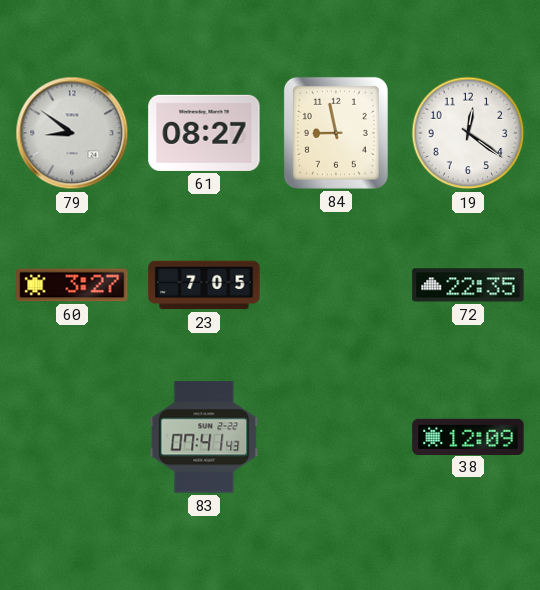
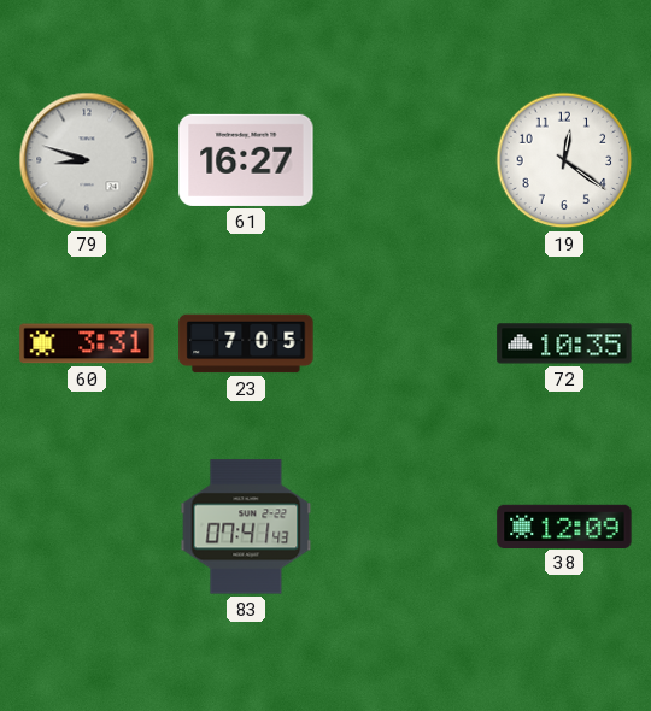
79: 8:51 -> 8:48
61: 08:27 -> 16:27
84: 8:58 -> none
60: 3:27 -> 3:31
72: 22:35 -> 10:35
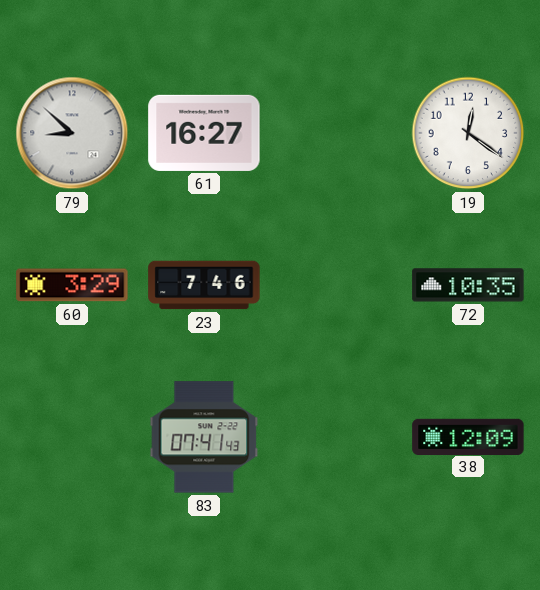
79: 8:48 -> 8:52
60: 3:31 -> 3:29
23: 7:05 -> 7:46
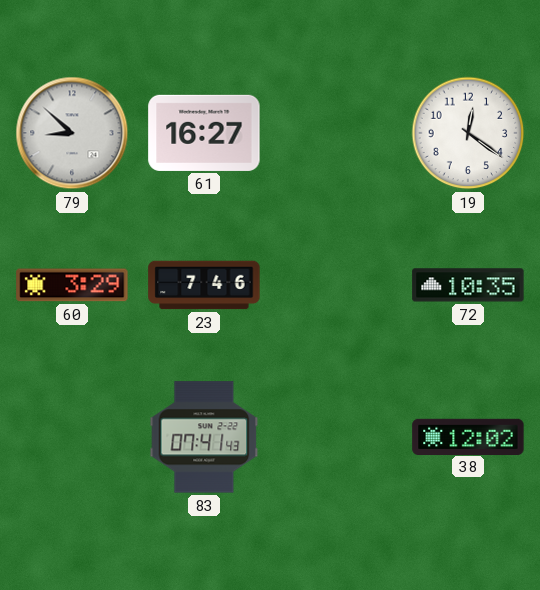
38: 12:09 -> 12:02
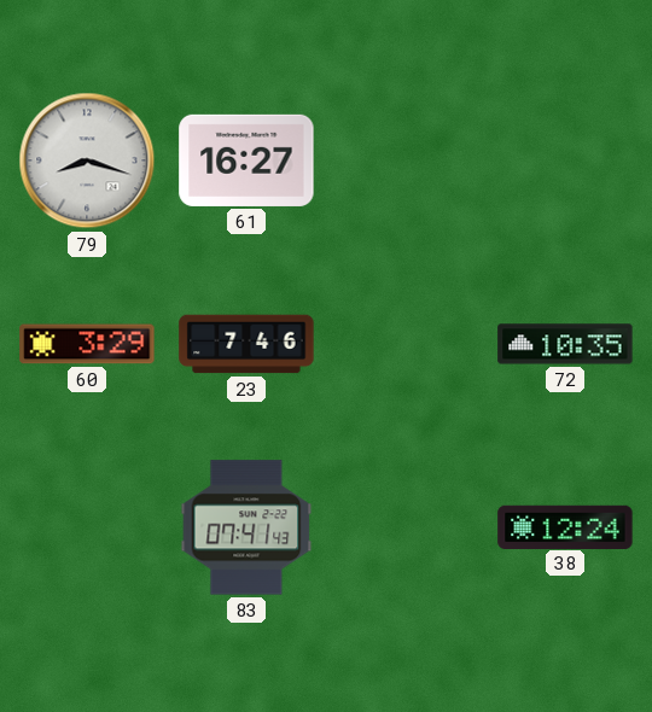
79: 8:52 -> 8:18
19: 12:21 -> none
38: 12:02 -> 12:24
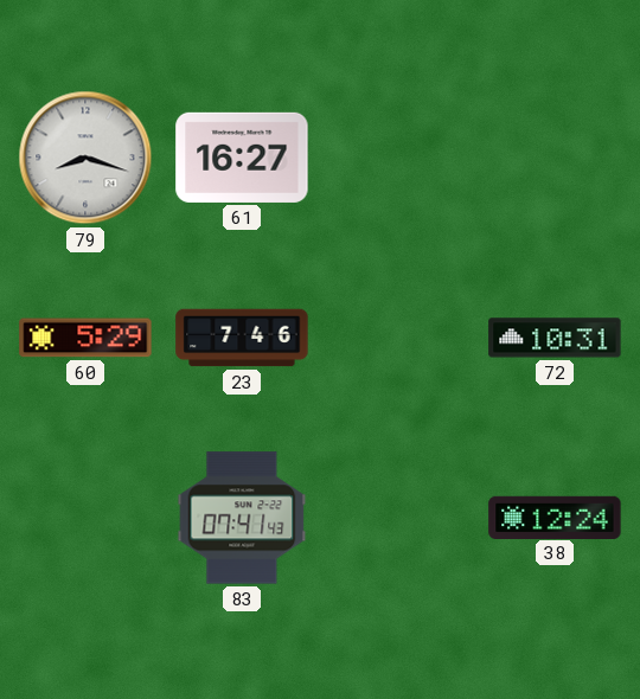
60: 3:29 -> 5:29
72: 10:35 -> 10:31
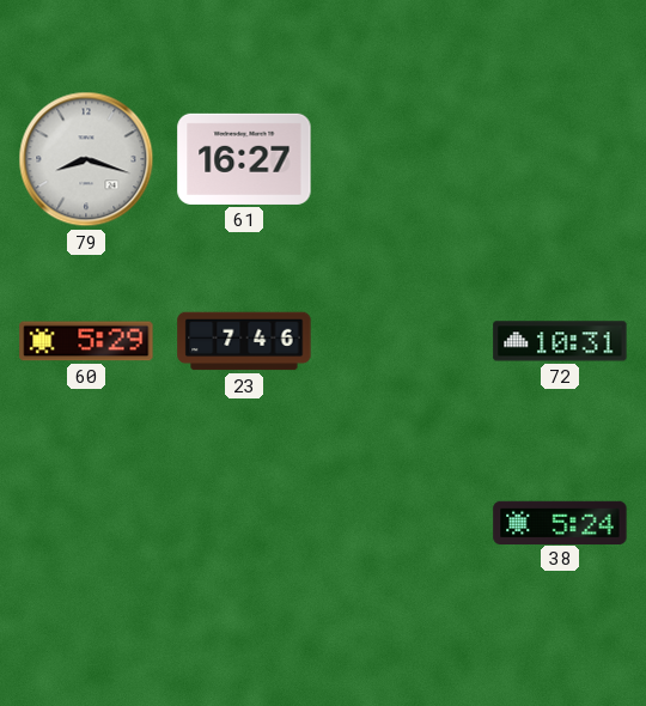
83: 07:41 -> none
38: 12:24 -> 5:24
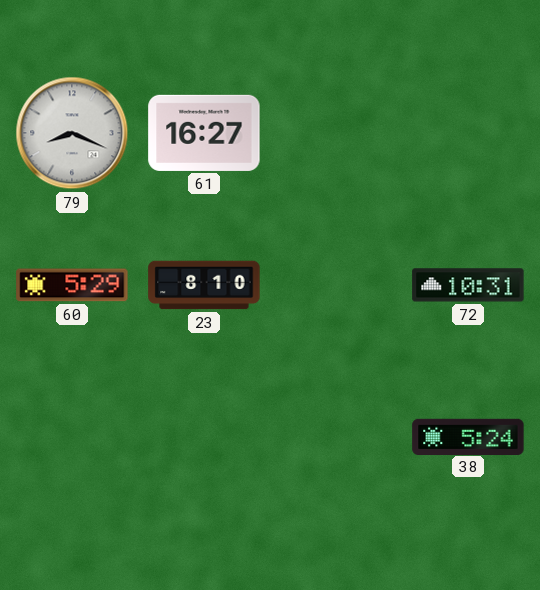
79: 8:18 -> 8:19
23: 7:46 -> 8:10
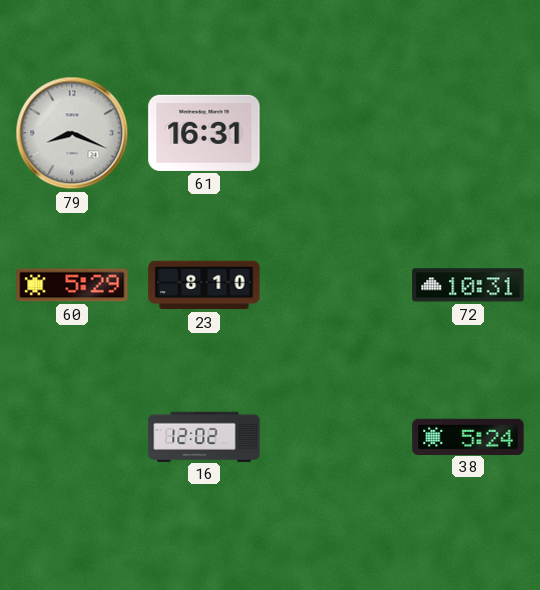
61: 16:27 -> 16:31
16: none -> 12:02
